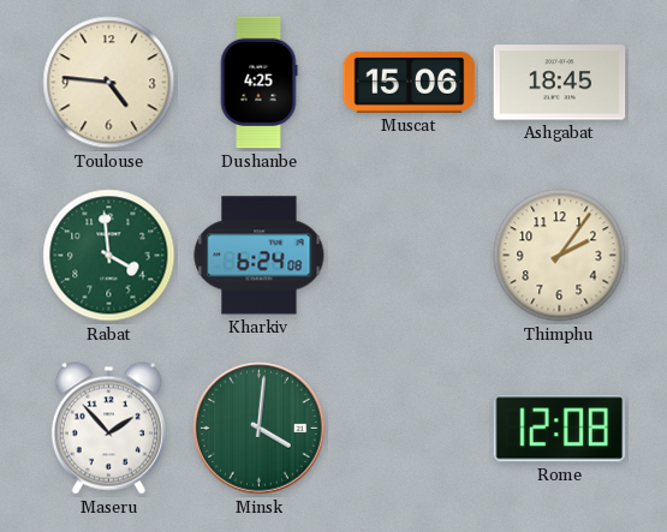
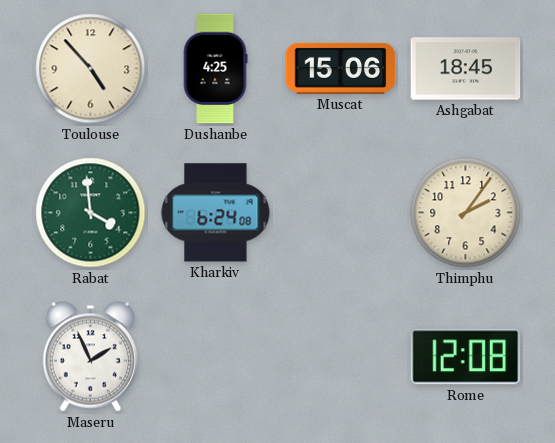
Toulouse: 4:46 -> 4:53
Maseru: 1:53 -> 1:56
Minsk: 4:01 -> none
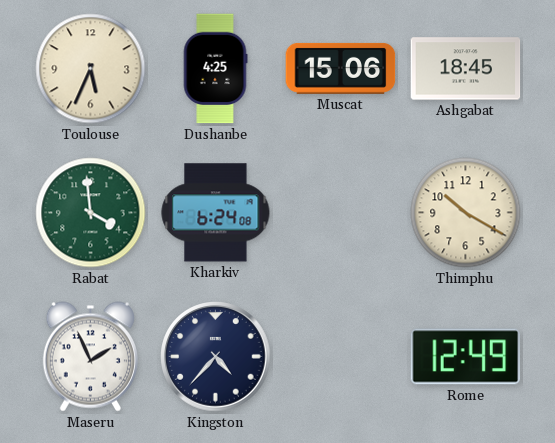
Toulouse: 4:53 -> 5:34
Thimphu: 2:06 -> 10:20
Kingston: none -> 4:37
Rome: 12:08 -> 12:49
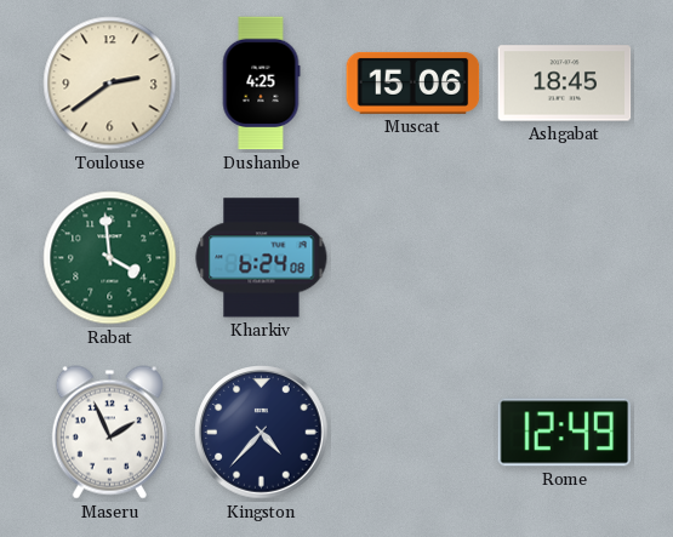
Toulouse: 5:34 -> 2:39
Thimphu: 10:20 -> none
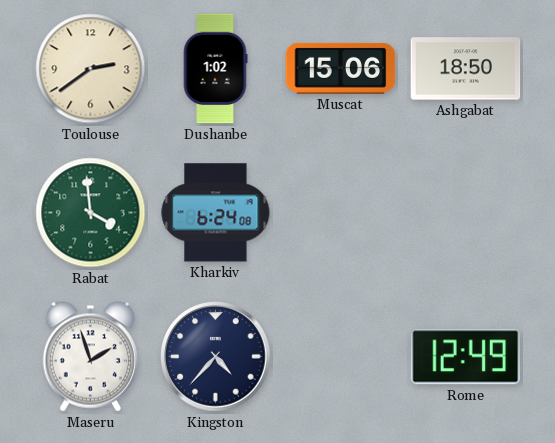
Dushanbe: 4:25 -> 1:02
Ashgabat: 18:45 -> 18:50
Maseru: 1:56 -> 1:57
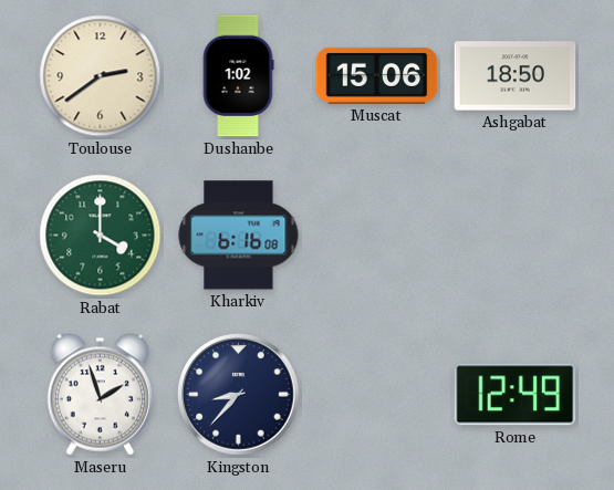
Rabat: 3:59 -> 4:00
Kharkiv: 6:24 -> 6:16
Kingston: 4:37 -> 8:37
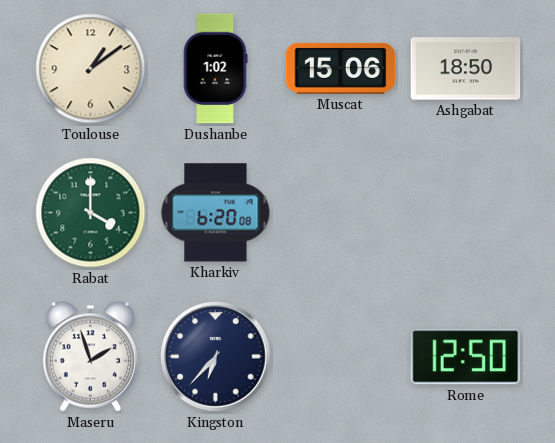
Toulouse: 2:39 -> 1:09
Kharkiv: 6:16 -> 6:20
Kingston: 8:37 -> 6:37
Rome: 12:49 -> 12:50
